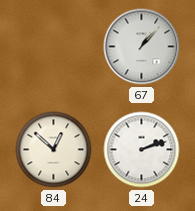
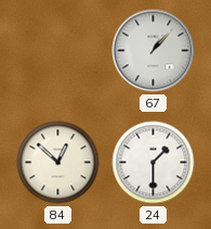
24: 2:12 -> 1:30
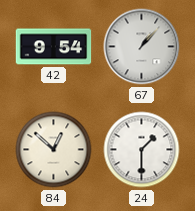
42: none -> 9:54
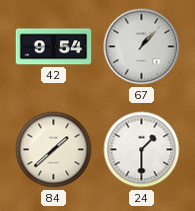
84: 12:52 -> 1:38
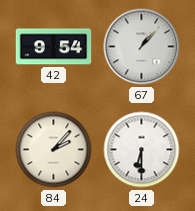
84: 1:38 -> 2:07
24: 1:30 -> 6:30
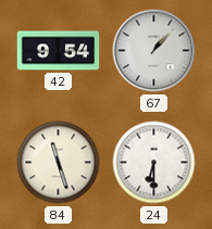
84: 2:07 -> 11:27
